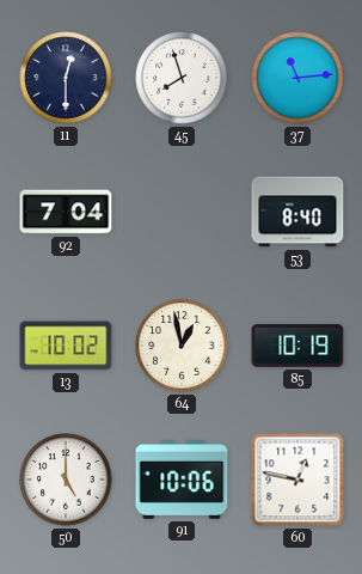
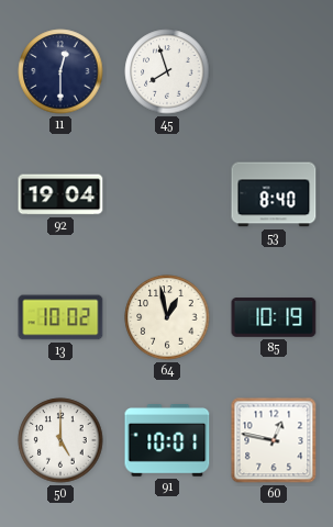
37: 11:14 -> none
92: 7:04 -> 19:04
91: 10:06 -> 10:01
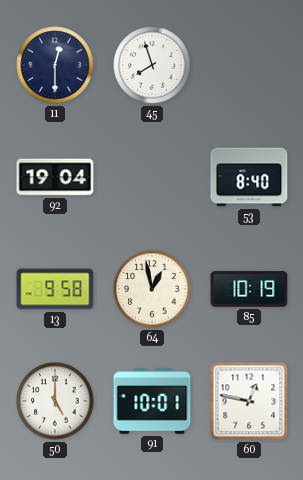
13: 10:02 -> 9:58
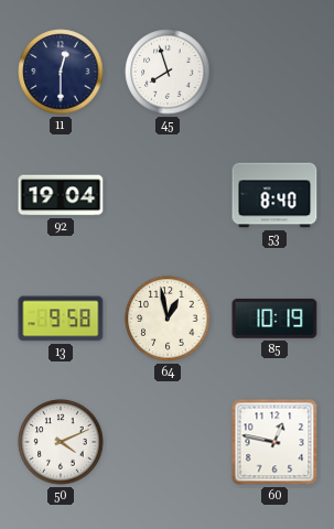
50: 5:00 -> 4:11
91: 10:01 -> none
